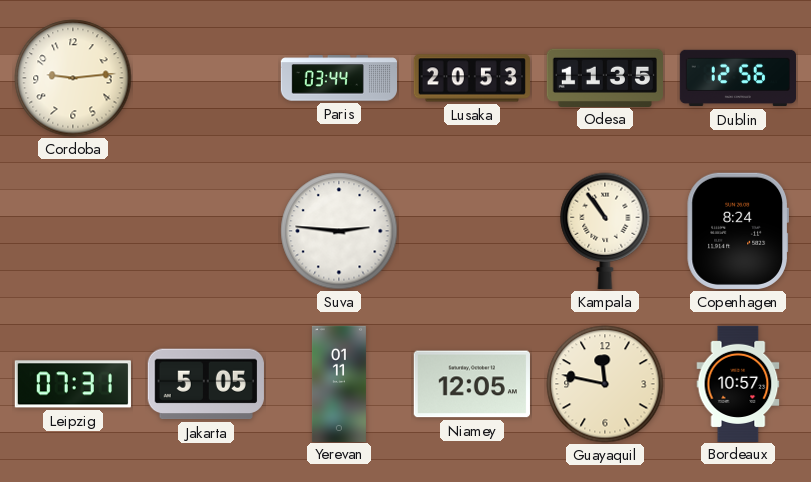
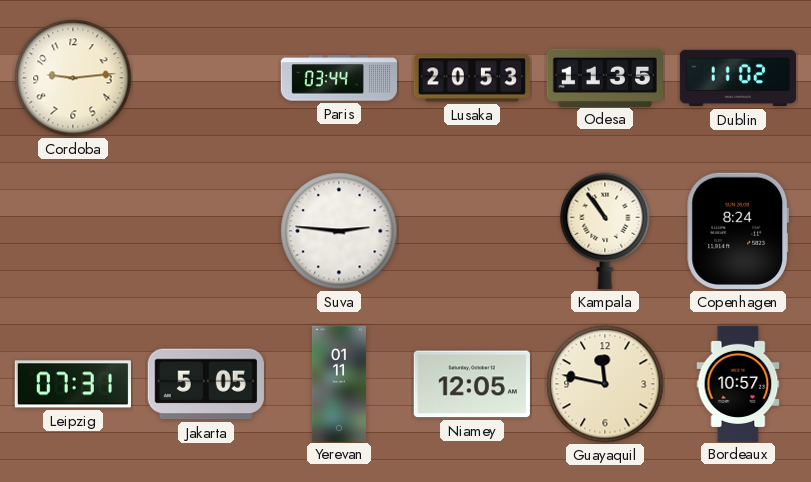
Dublin: 12:56 -> 11:02
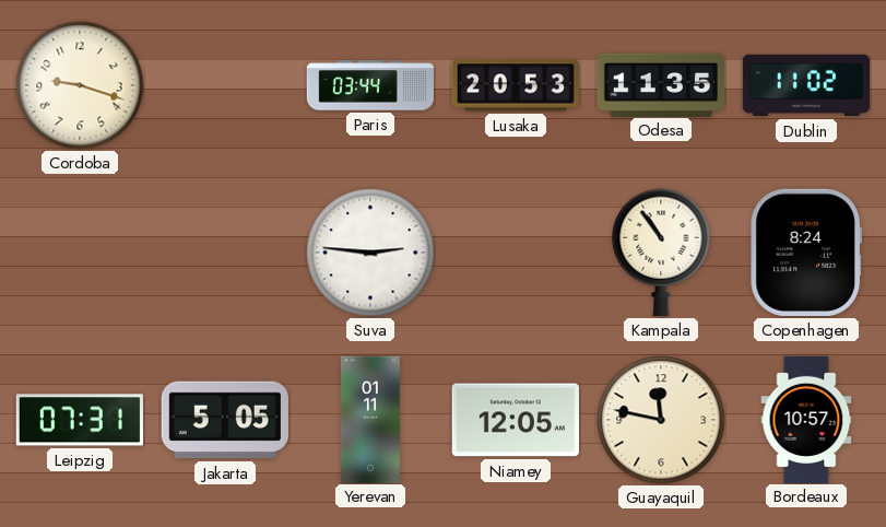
Cordoba: 9:14 -> 9:18
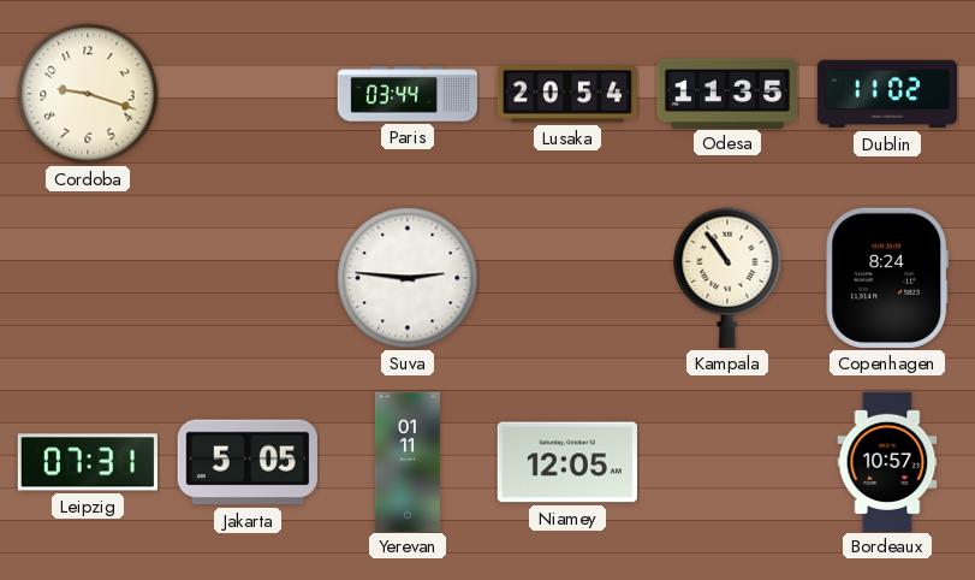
Lusaka: 20:53 -> 20:54
Guayaquil: 11:47 -> none
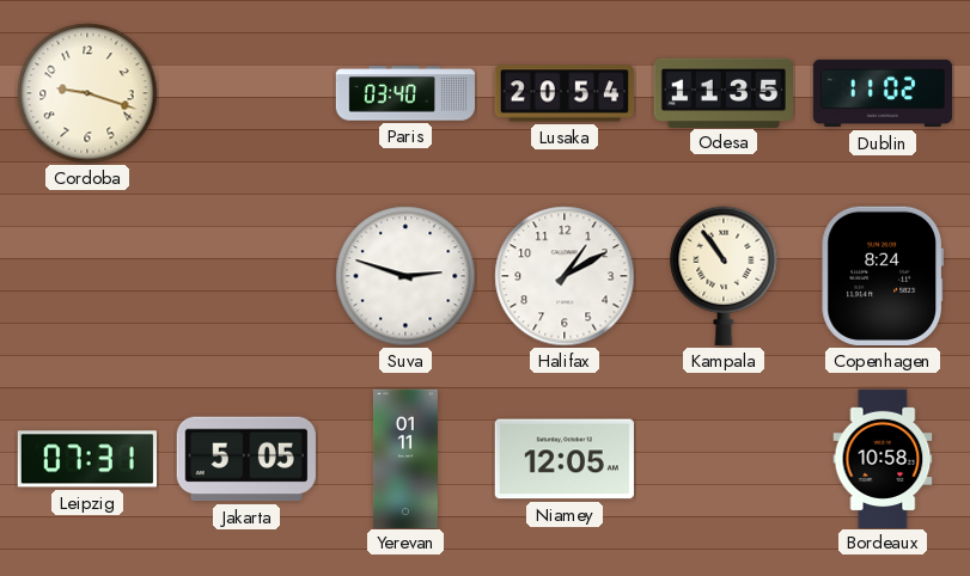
Paris: 03:44 -> 03:40
Suva: 2:46 -> 2:48
Halifax: none -> 1:10
Bordeaux: 10:57 -> 10:58
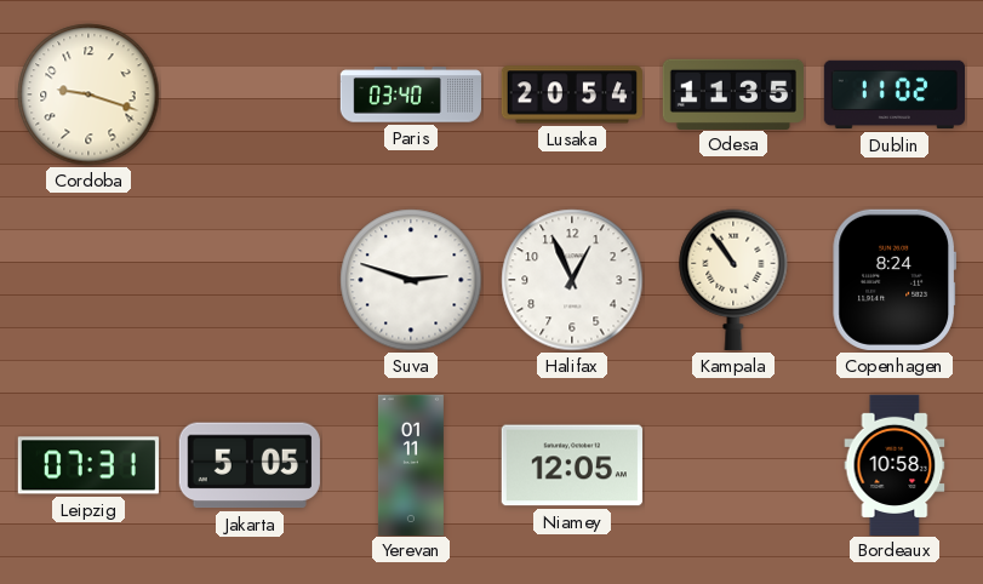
Halifax: 1:10 -> 12:56
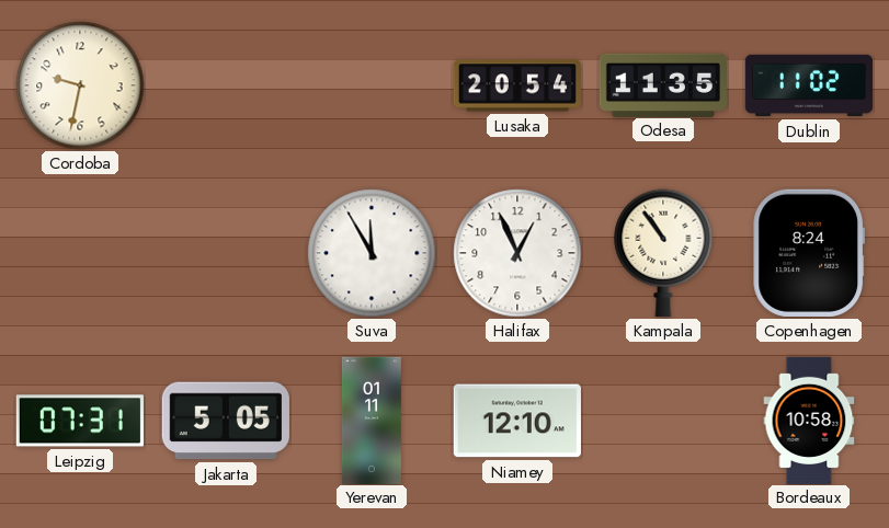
Cordoba: 9:18 -> 9:32
Paris: 03:40 -> none
Suva: 2:48 -> 11:55
Niamey: 12:05 -> 12:10
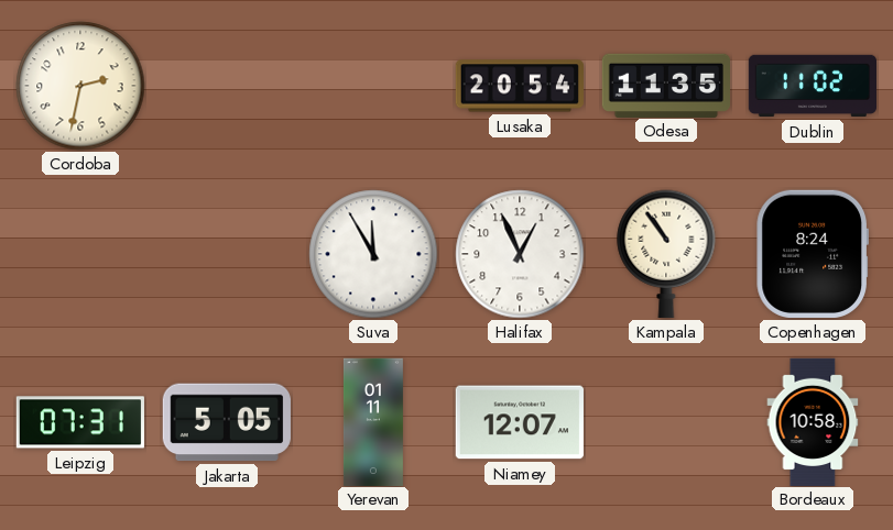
Cordoba: 9:32 -> 2:32
Niamey: 12:10 -> 12:07
